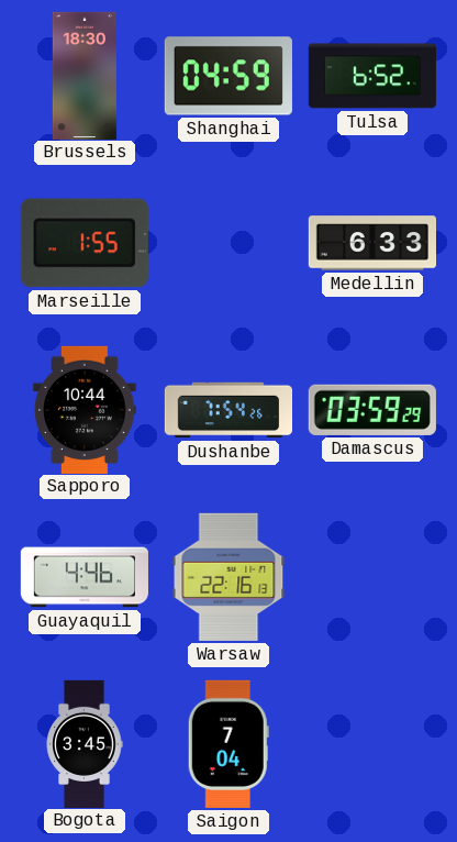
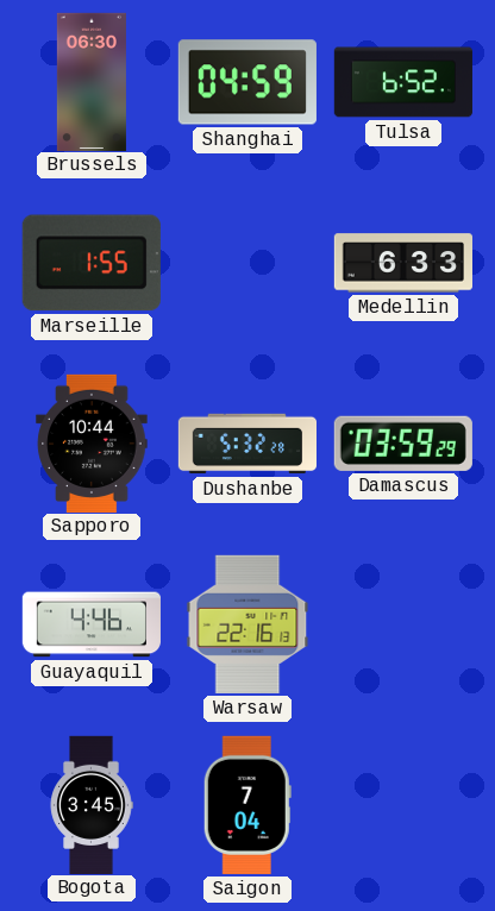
Brussels: 18:30 -> 06:30
Dushanbe: 7:54 -> 5:32
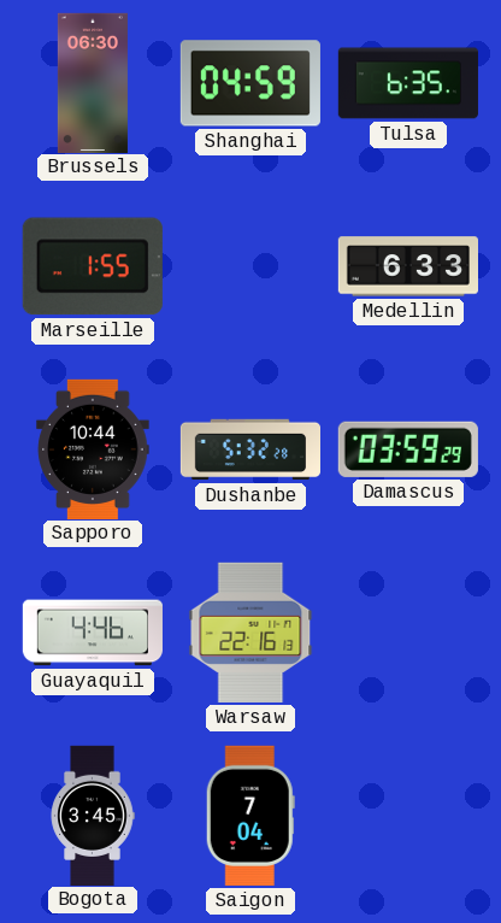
Tulsa: 6:52 -> 6:35
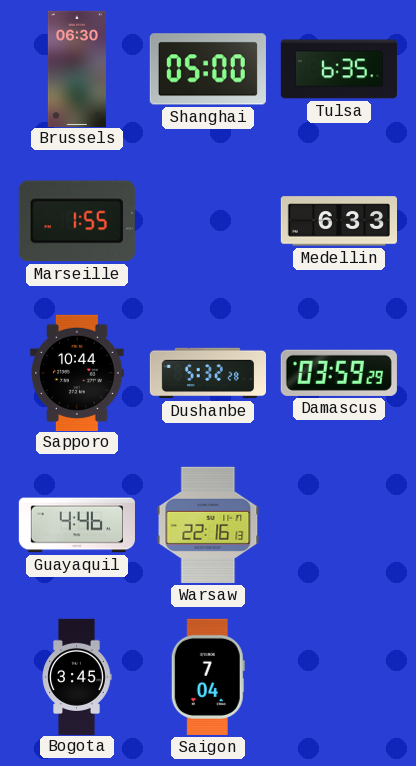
Shanghai: 04:59 -> 05:00
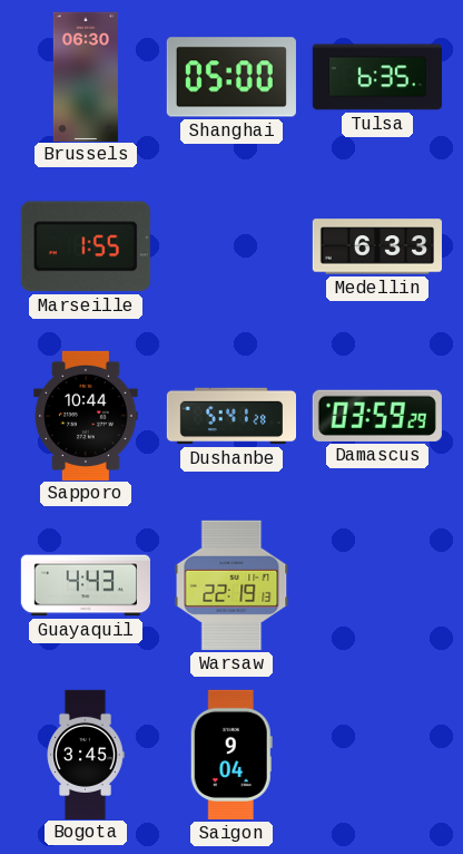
Dushanbe: 5:32 -> 5:41
Guayaquil: 4:46 -> 4:43
Warsaw: 22:16 -> 22:19
Saigon: 7:04 -> 9:04
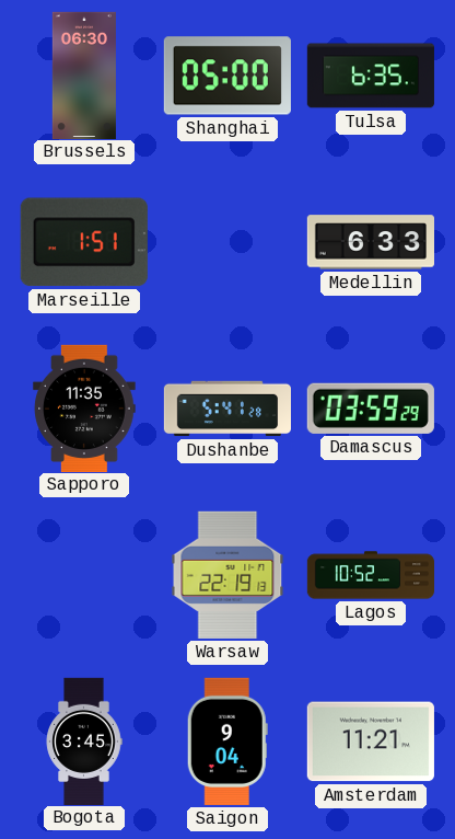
Marseille: 1:55 -> 1:51
Sapporo: 10:44 -> 11:35
Guayaquil: 4:43 -> none
Lagos: none -> 10:52
Amsterdam: none -> 11:21
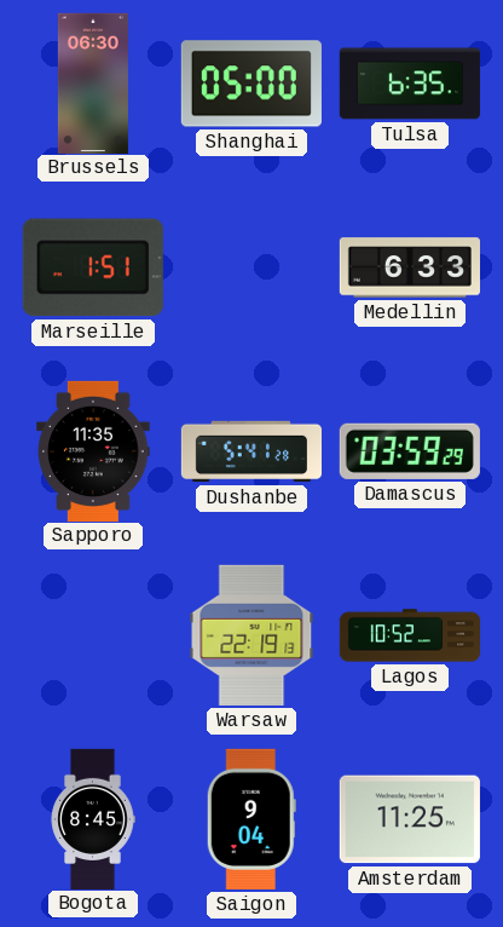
Bogota: 3:45 -> 8:45
Amsterdam: 11:21 -> 11:25
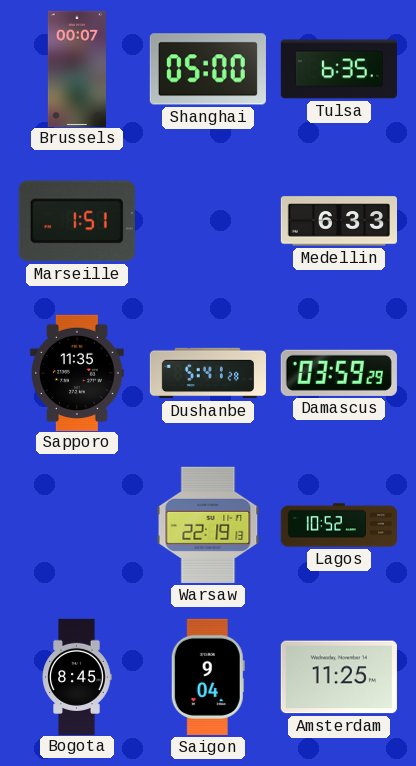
Brussels: 06:30 -> 00:07
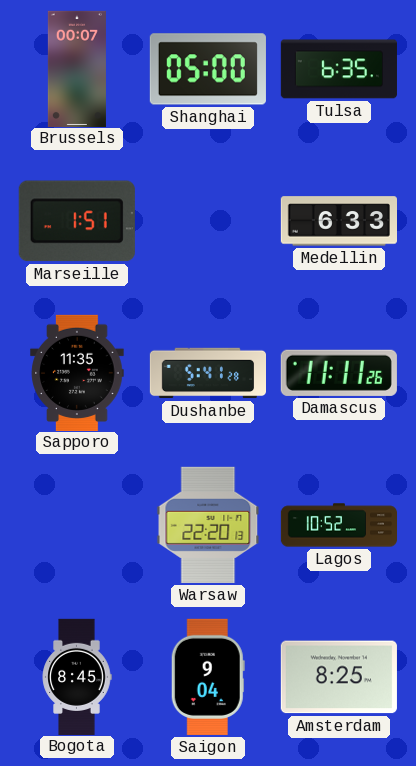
Damascus: 03:59 -> 11:11
Warsaw: 22:19 -> 22:20
Amsterdam: 11:25 -> 8:25
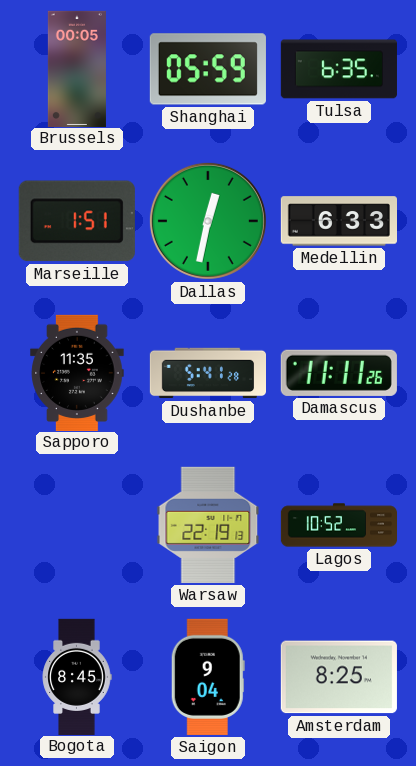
Brussels: 00:07 -> 00:05
Shanghai: 05:00 -> 05:59
Dallas: none -> 12:32
Warsaw: 22:20 -> 22:19
